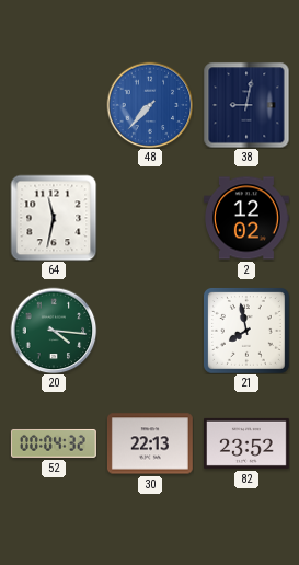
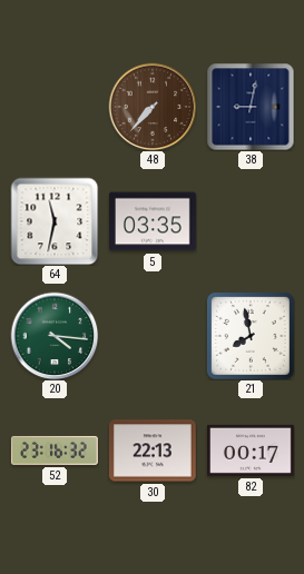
48 dial: blue -> brown
5: none -> 03:35
2: 12:02 -> none
52: 00:04 -> 23:16
82: 23:52 -> 00:17
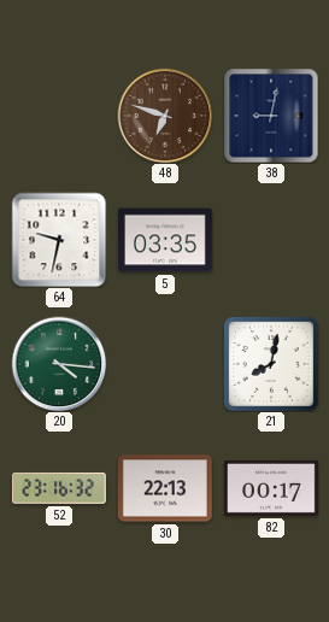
48: 7:37 -> 6:48
64: 11:32 -> 9:32
21: 7:58 -> 8:02
